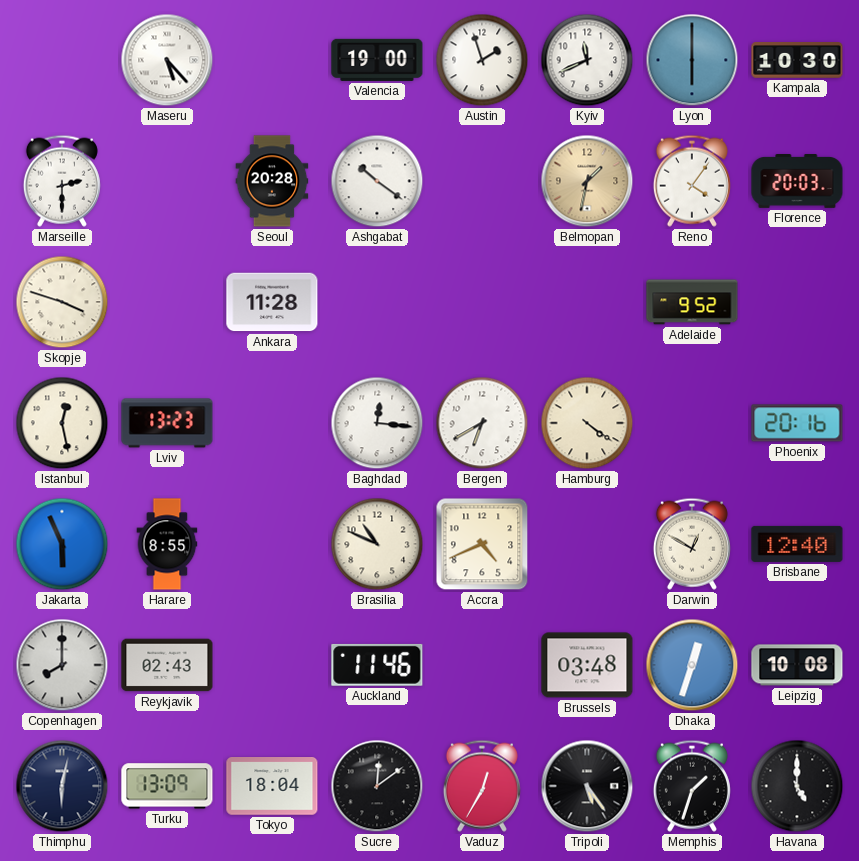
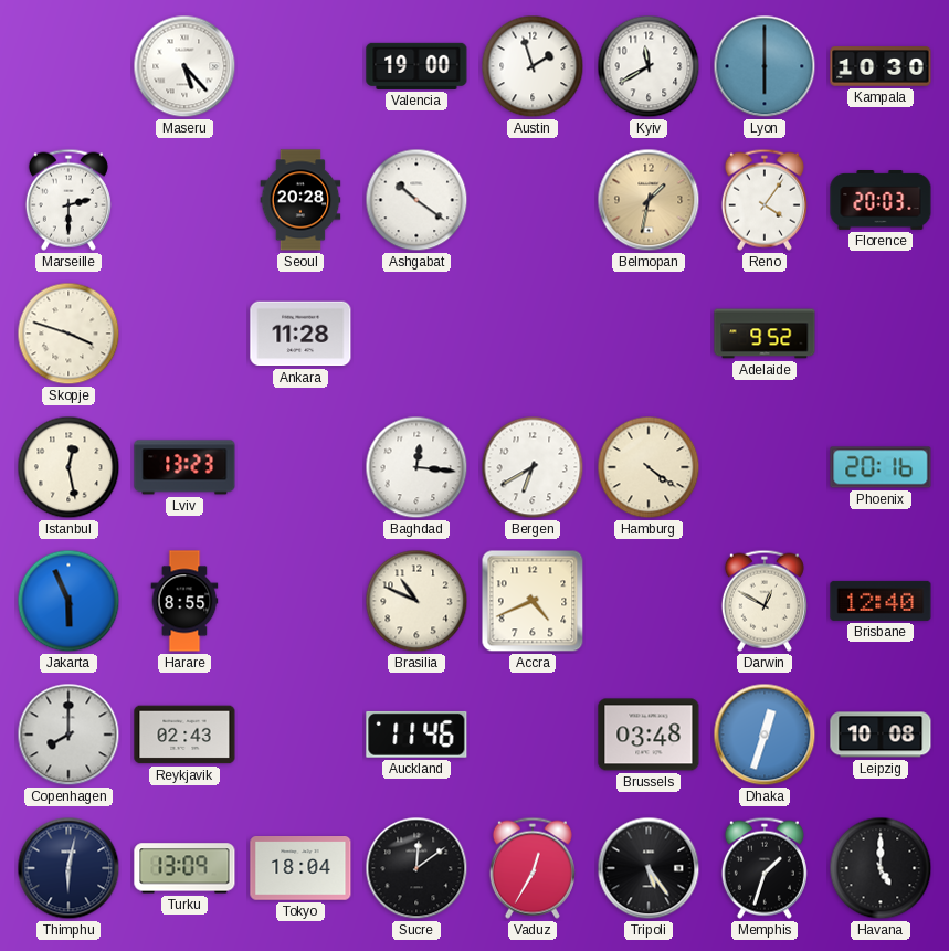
Kyiv: 11:41 -> 11:40
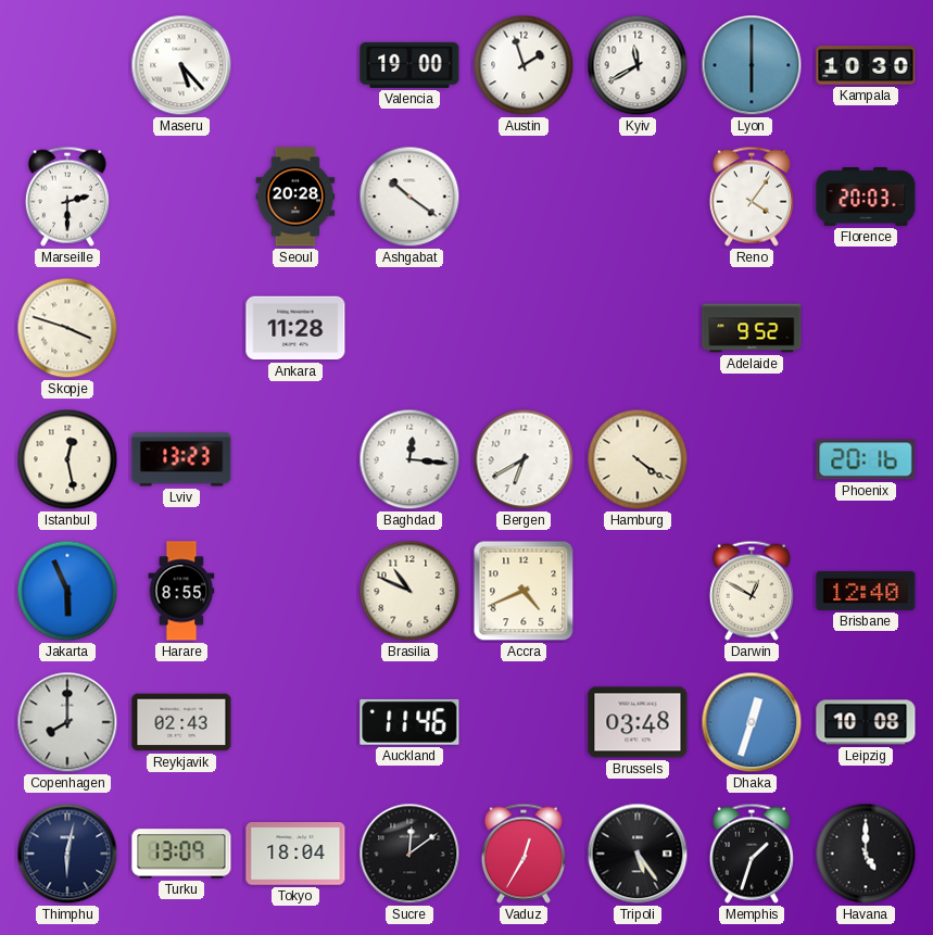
Belmopan: 1:32 -> none
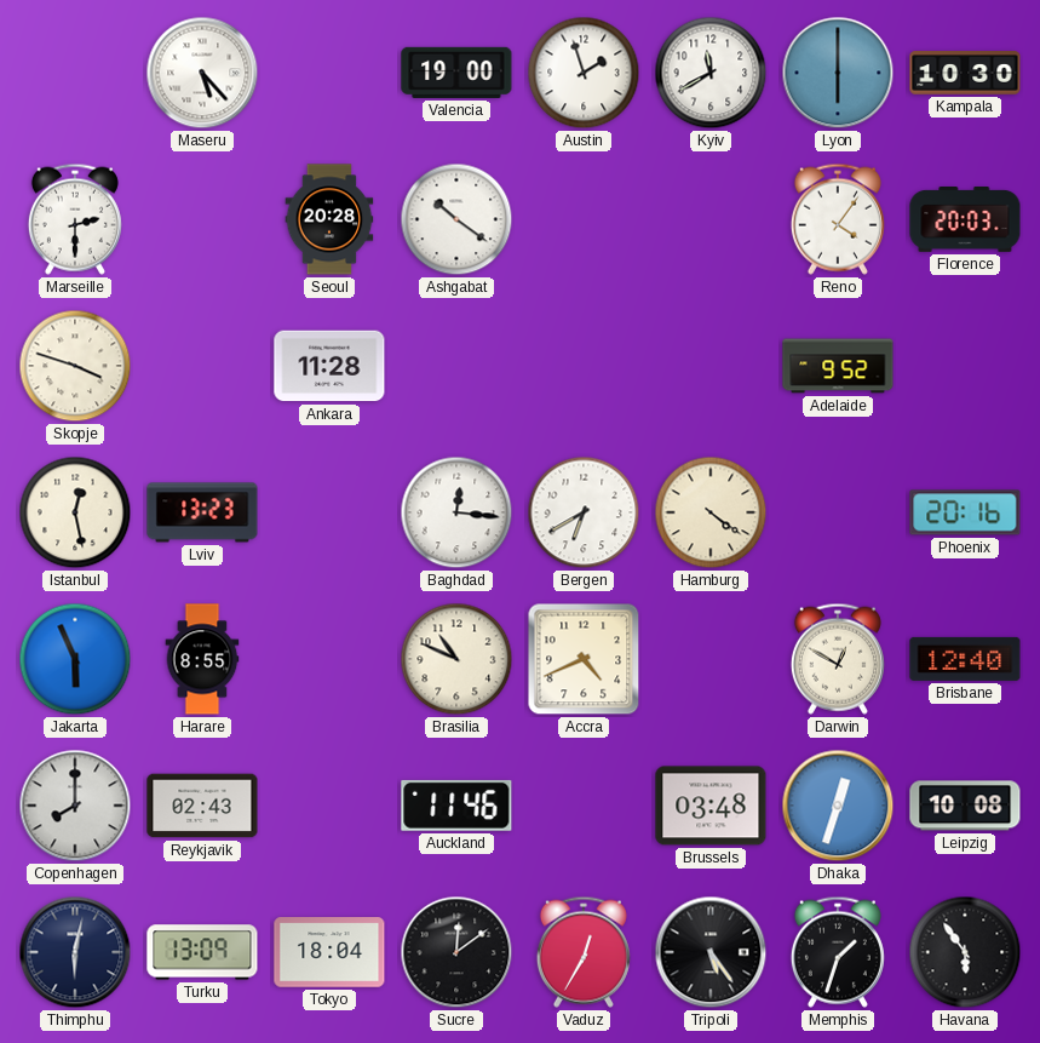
Havana: 5:00 -> 5:54
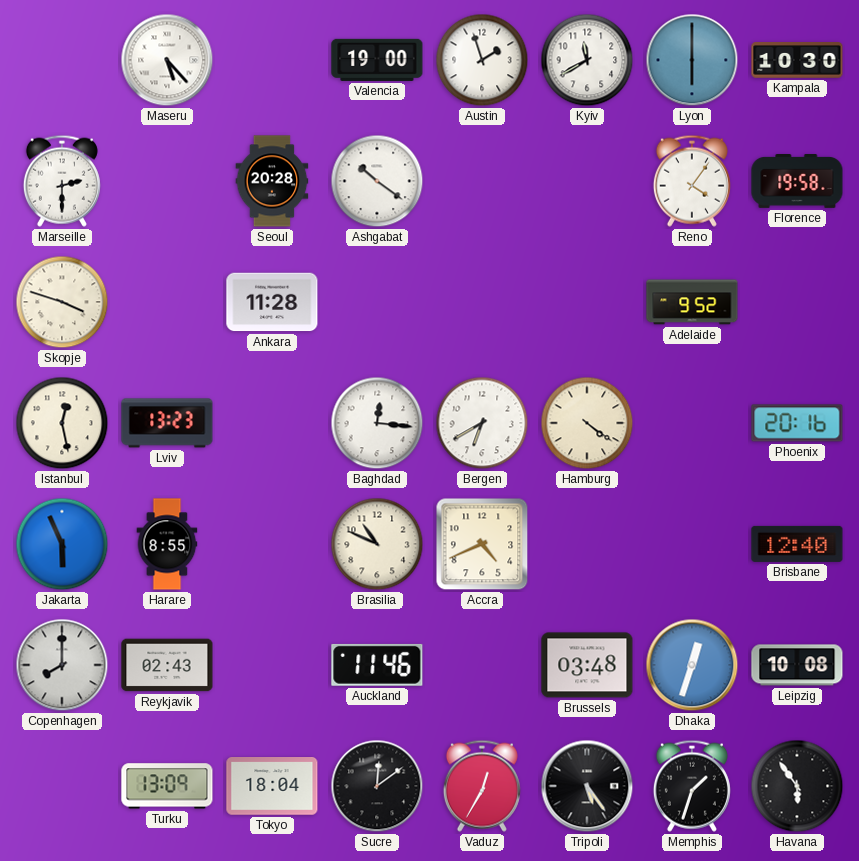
Florence: 20:03 -> 19:58
Darwin: 12:50 -> none
Thimphu: 6:02 -> none
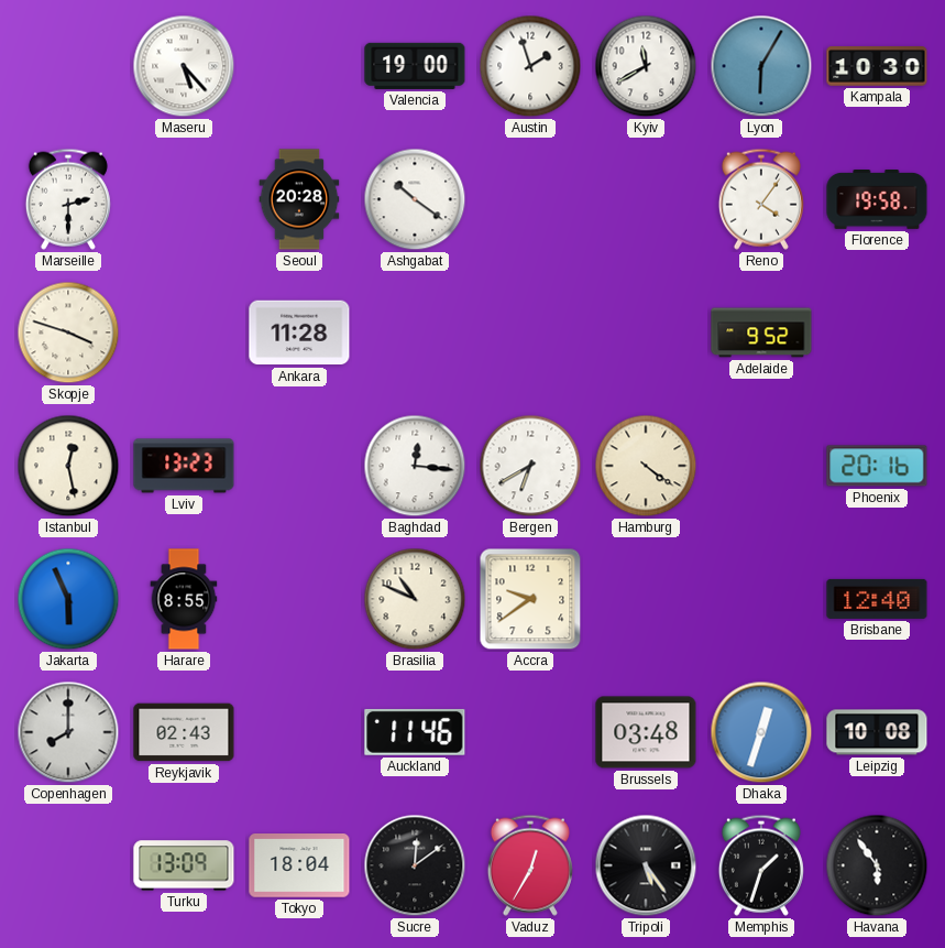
Lyon: 6:00 -> 6:05
Accra: 4:41 -> 9:39
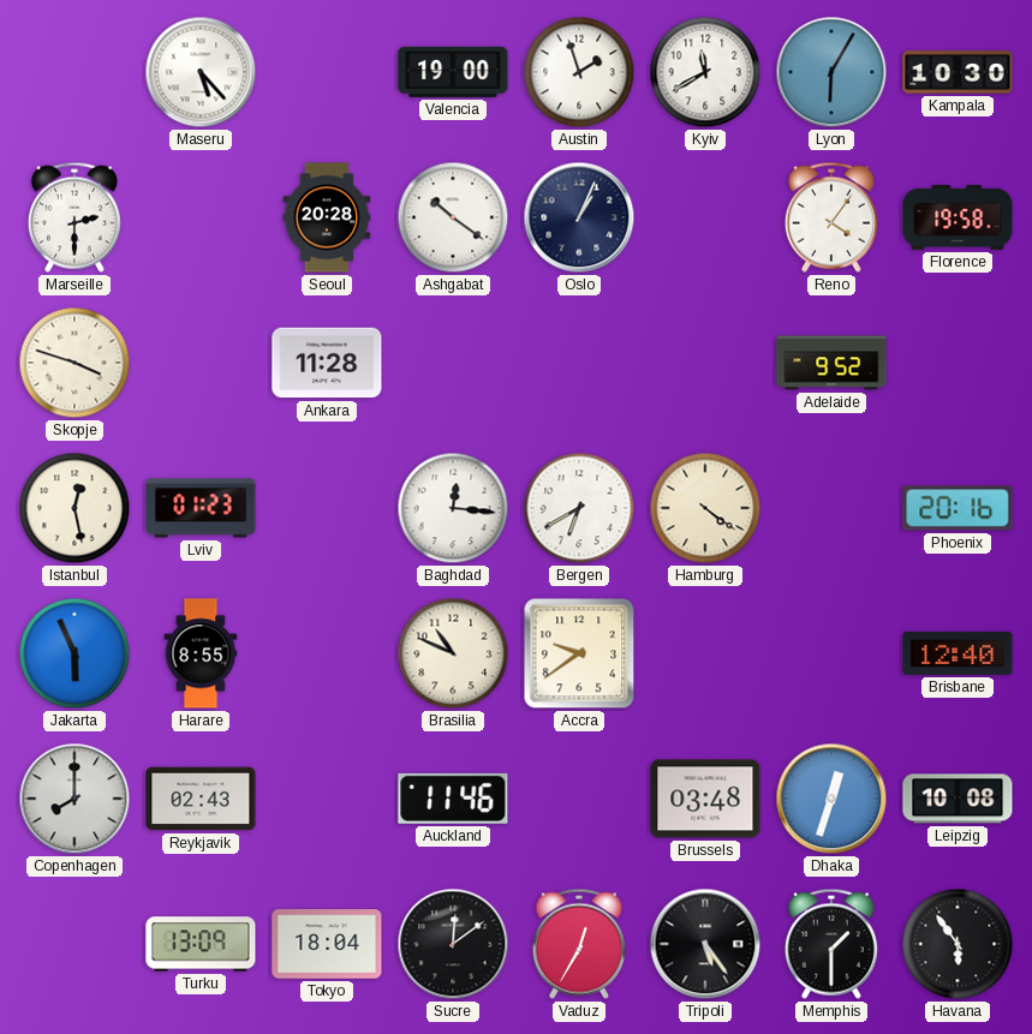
Oslo: none -> 1:04
Lviv: 13:23 -> 01:23
Memphis: 1:33 -> 1:30
